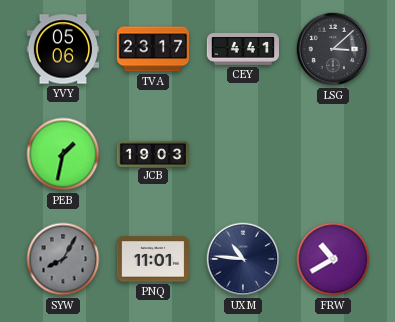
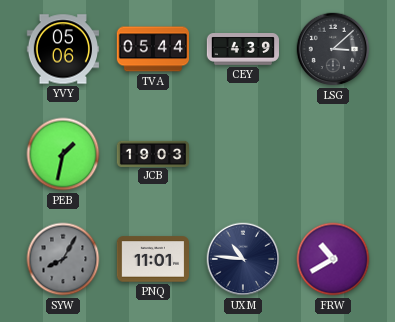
TVA: 23:17 -> 05:44
CEY: 4:41 -> 4:39
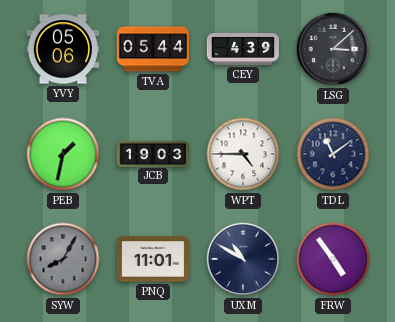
WPT: none -> 4:45
TDL: none -> 11:09
UXM: 10:46 -> 10:50
FRW: 10:40 -> 4:54
